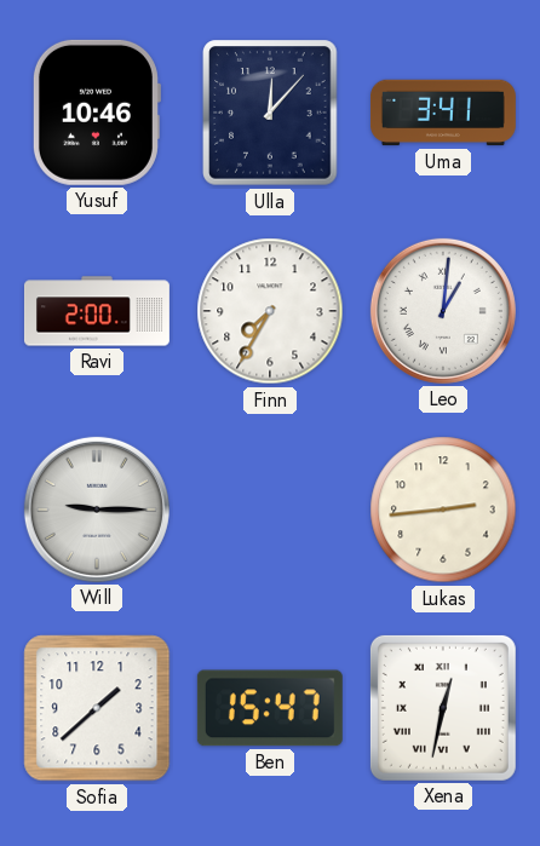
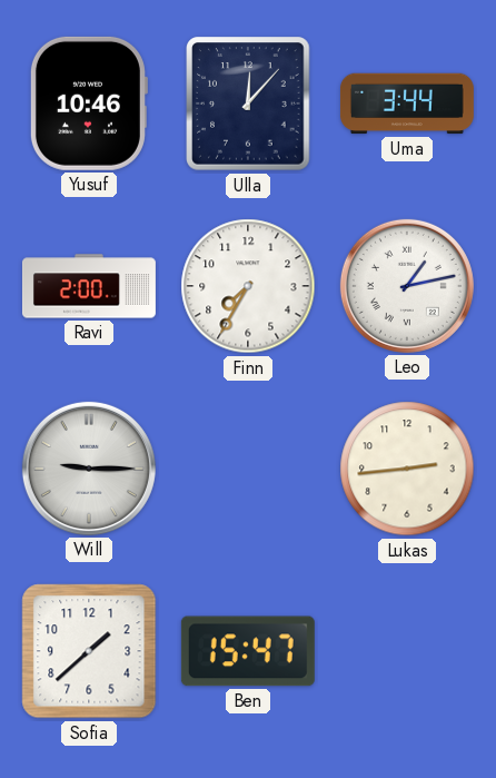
Uma: 3:41 -> 3:44
Leo: 1:01 -> 1:13
Xena: 12:32 -> none
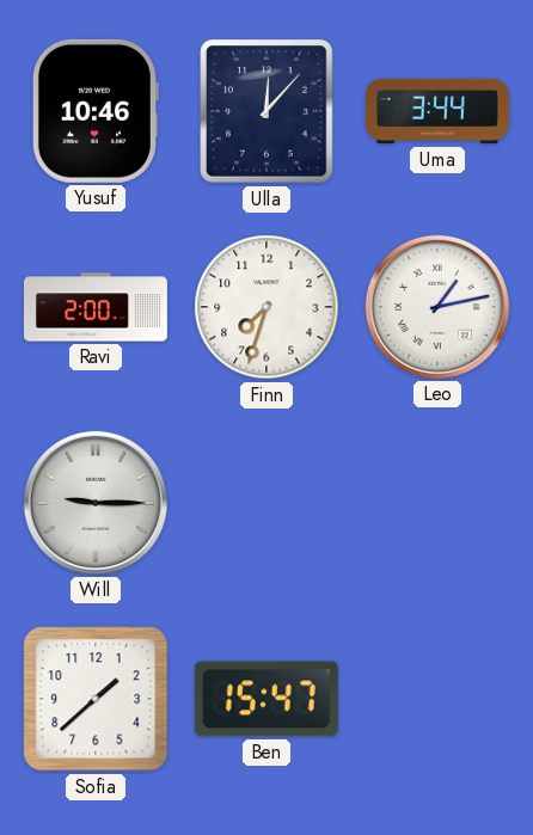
Finn: 7:35 -> 7:33
Lukas: 2:44 -> none
